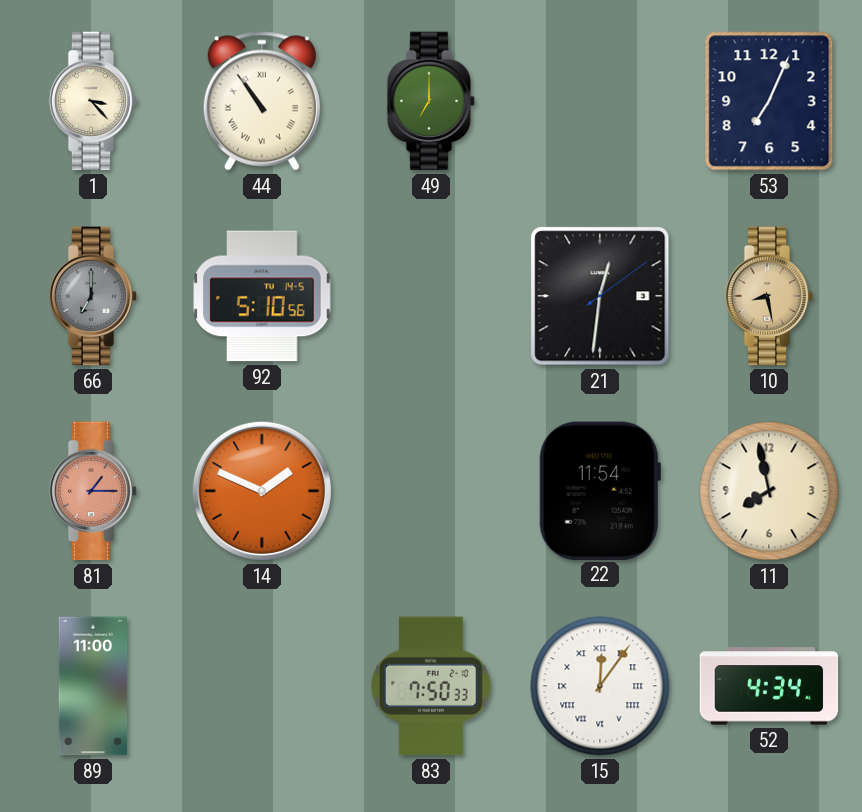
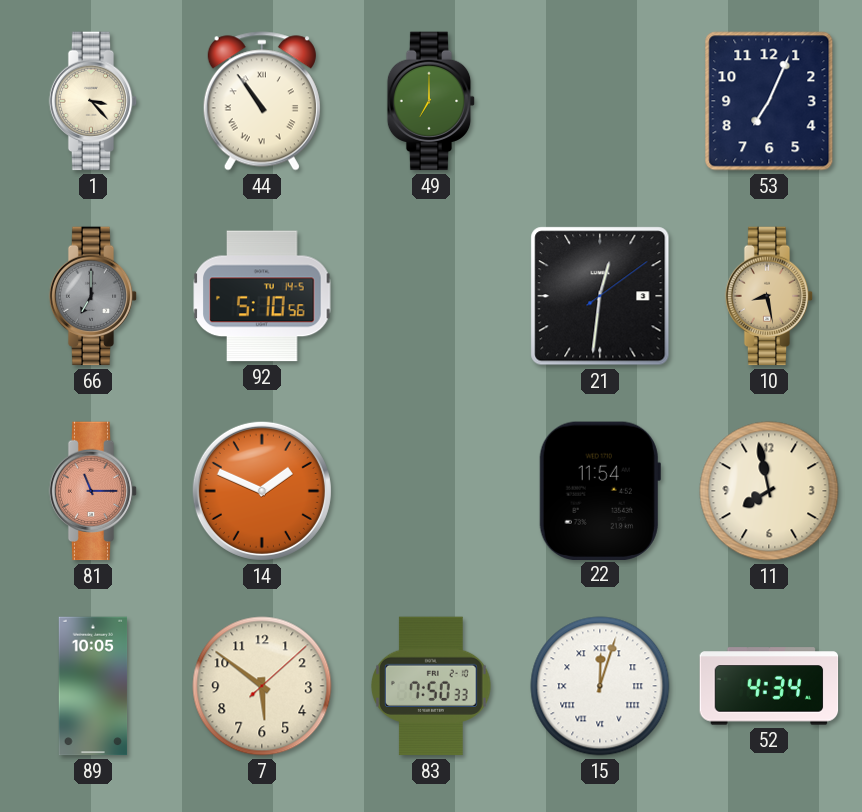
81: 1:15 -> 11:15
89: 11:00 -> 10:05
7: none -> 5:51
15: 12:06 -> 12:03
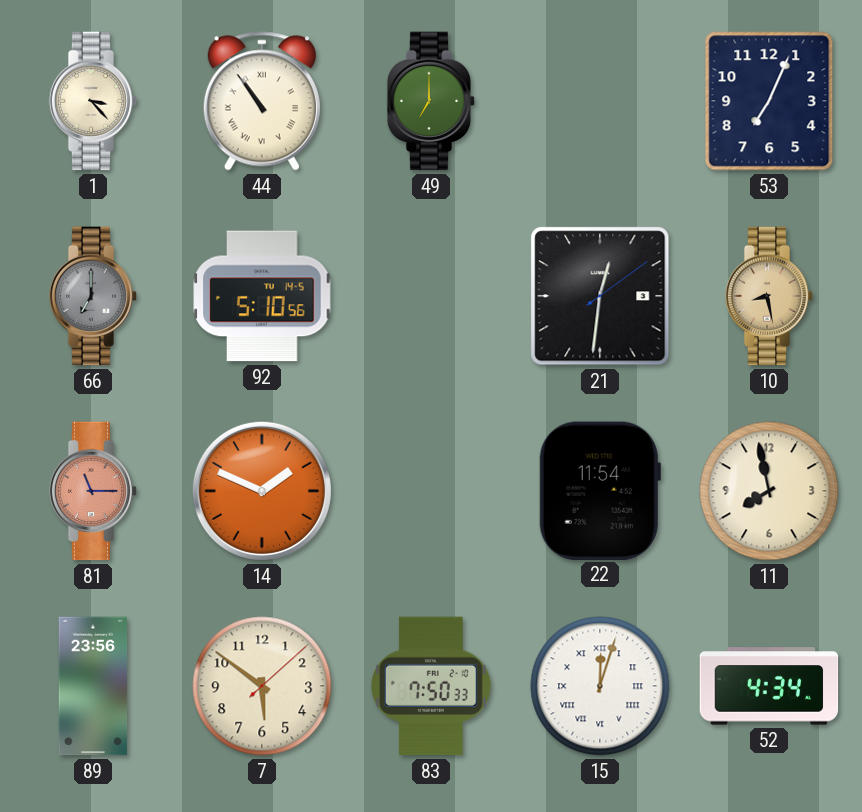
89: 10:05 -> 23:56
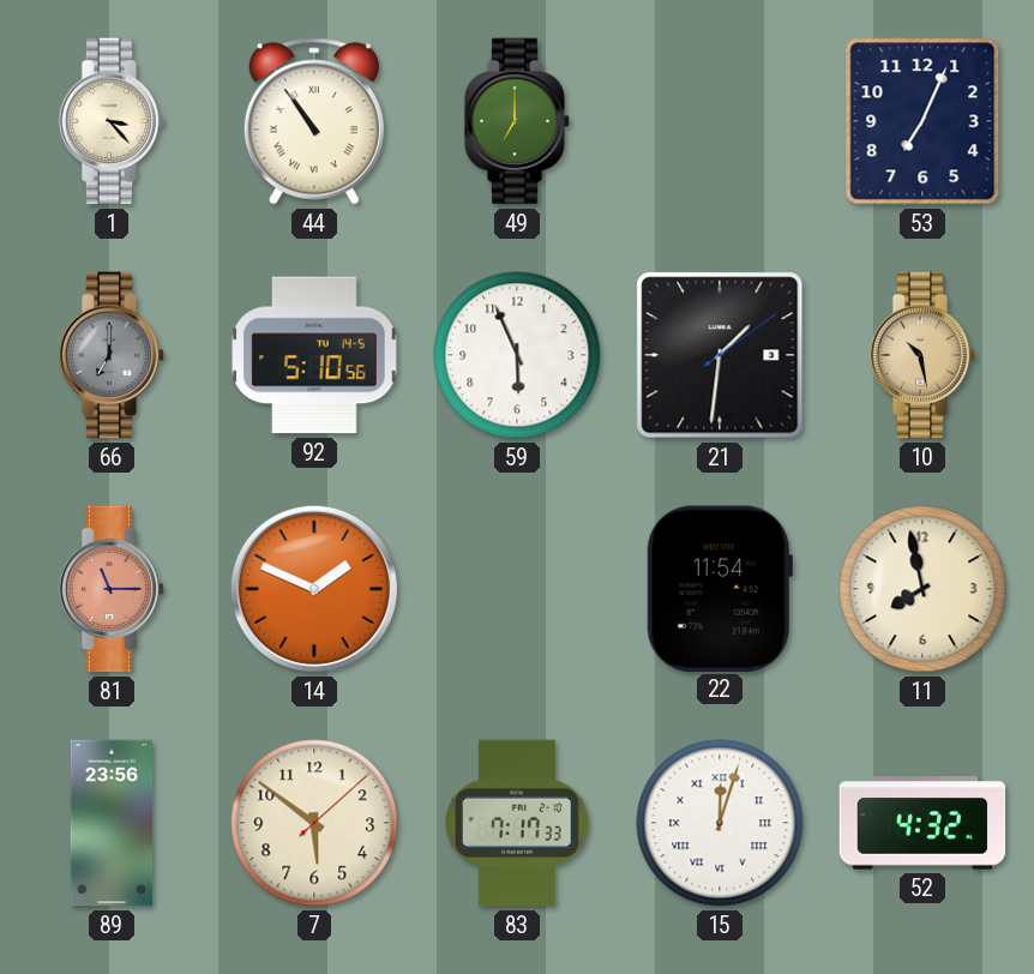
59: none -> 5:56
21: 12:31 -> 1:31
10: 8:28 -> 10:28
83: 7:50 -> 7:17
52: 4:34 -> 4:32
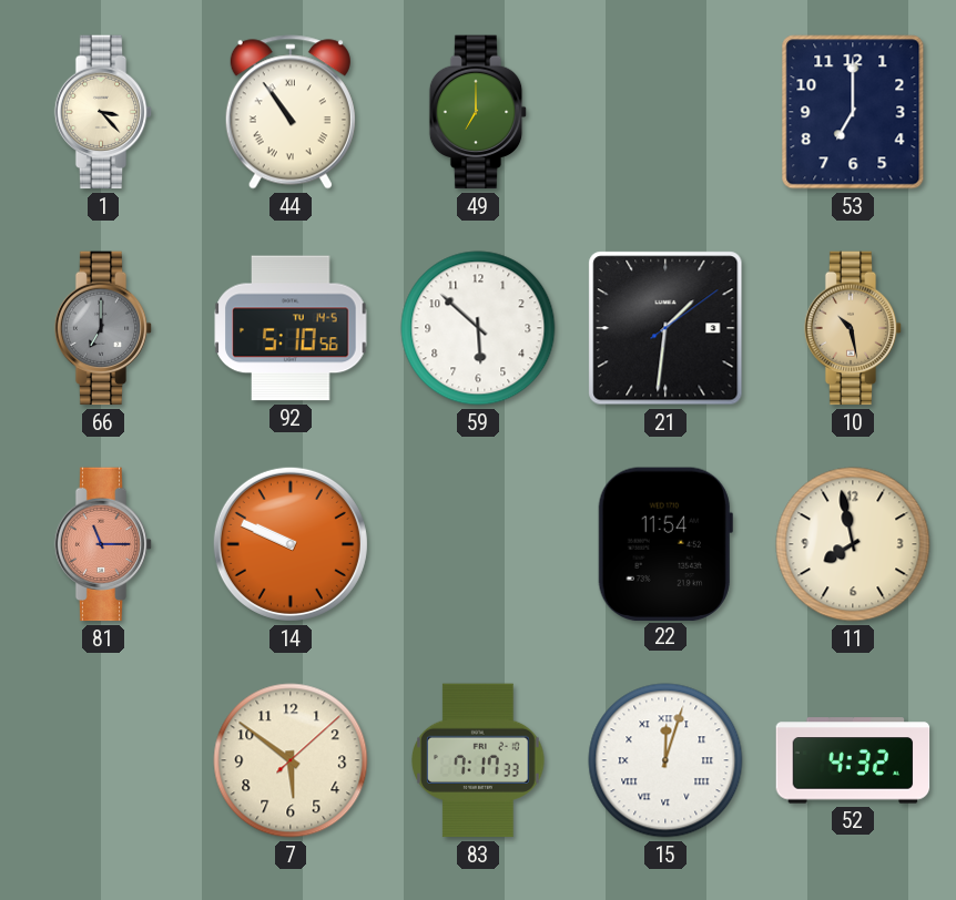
53: 7:04 -> 7:00
59: 5:56 -> 5:52
14: 1:49 -> 9:49
89: 23:56 -> none
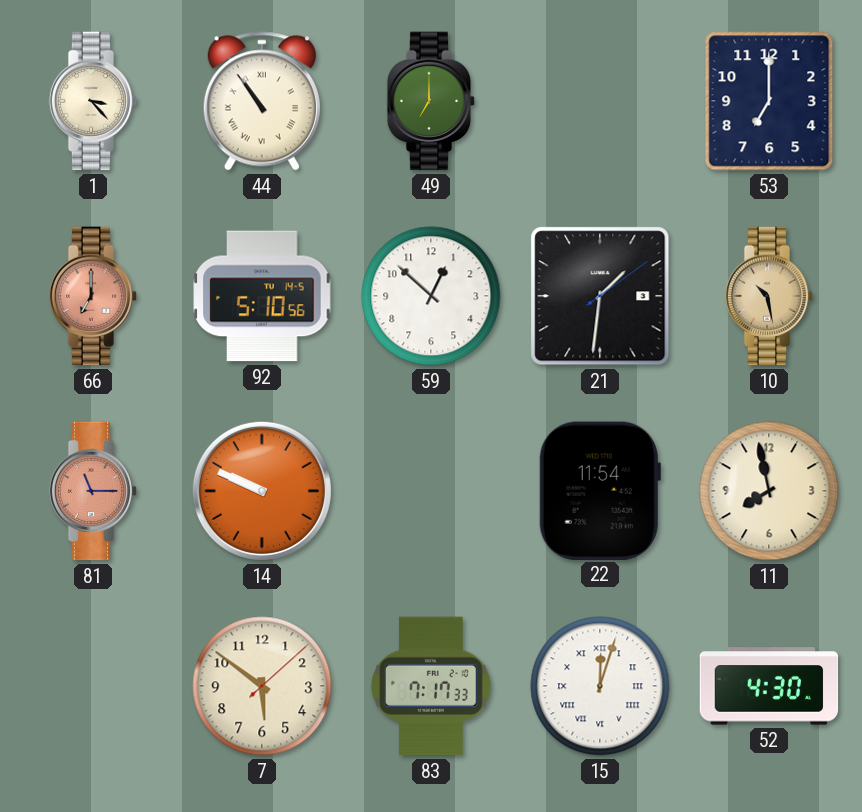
66 dial: grey -> salmon
59: 5:52 -> 12:52
52: 4:32 -> 4:30
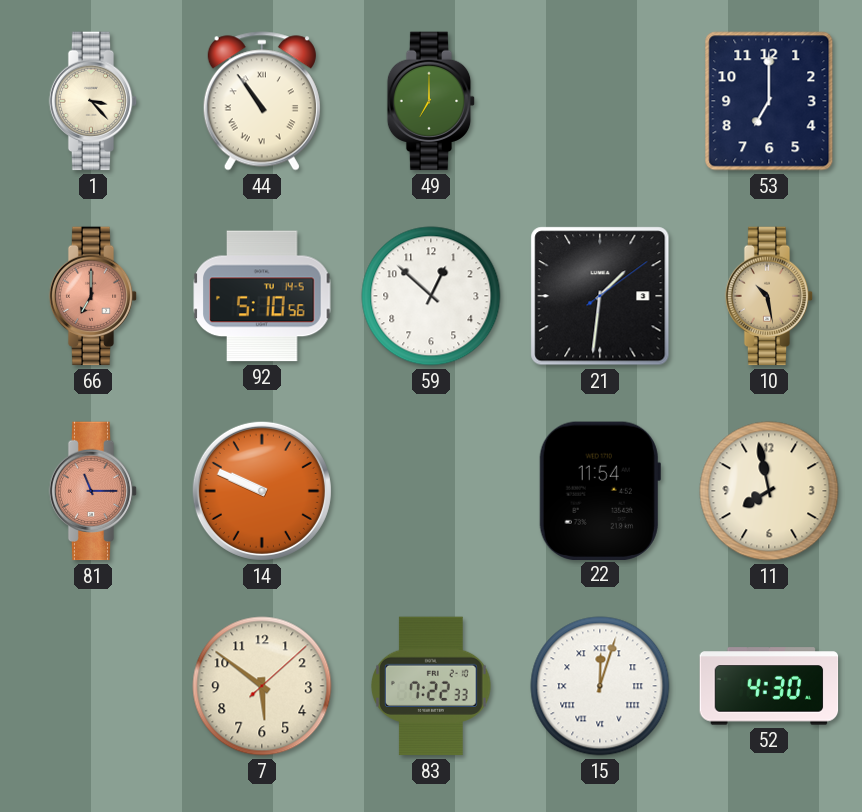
83: 7:17 -> 7:22
